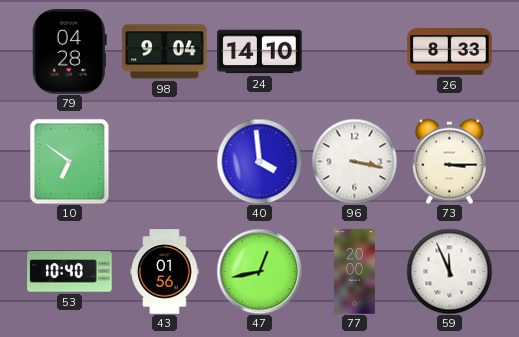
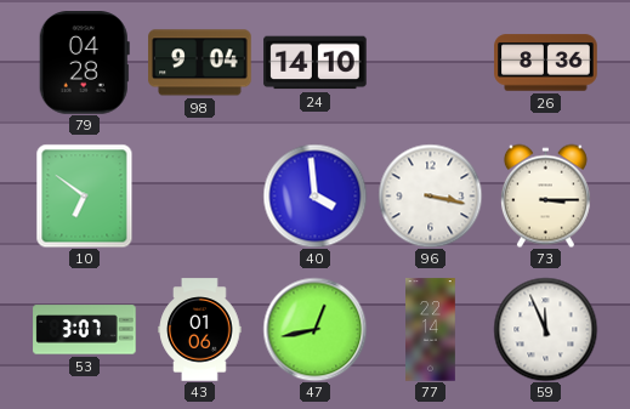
26: 8:33 -> 8:36
53: 10:40 -> 3:07
43: 01:56 -> 01:06
77: 20:00 -> 22:14
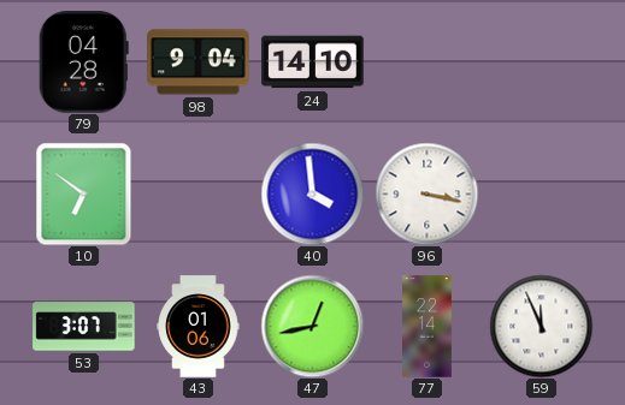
26: 8:36 -> none
73: 3:15 -> none
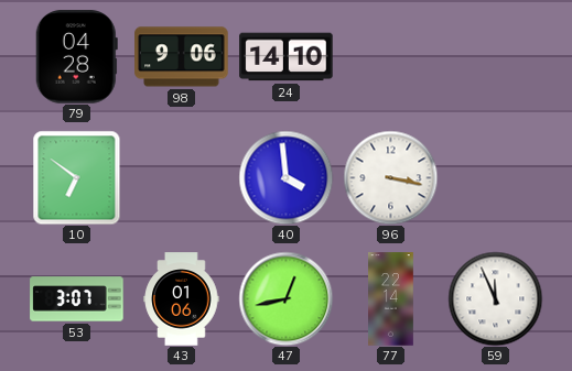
98: 9:04 -> 9:06
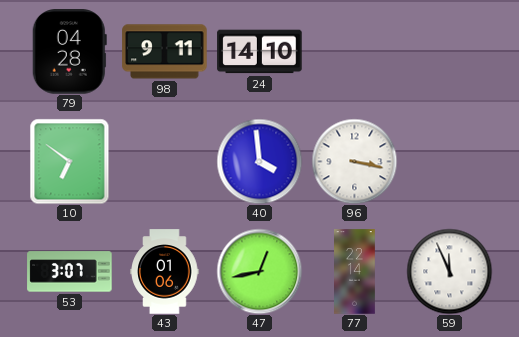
98: 9:06 -> 9:11
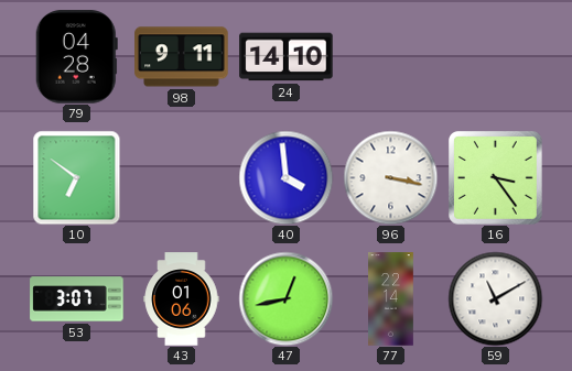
16: none -> 3:24
59: 11:56 -> 11:10
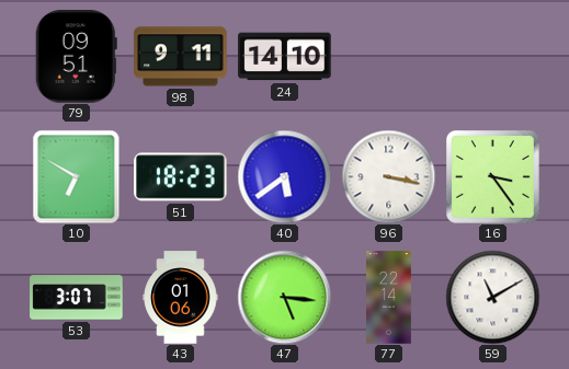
79: 04:28 -> 09:51
10: 6:51 -> 6:50
51: none -> 18:23
40: 3:59 -> 5:39
47: 12:43 -> 5:16
